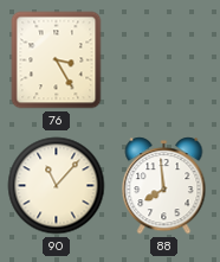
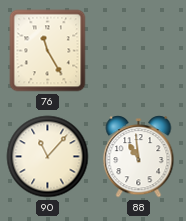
76: 3:25 -> 11:25
88: 7:59 -> 10:59
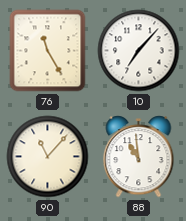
10: none -> 7:07
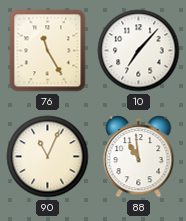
90: 11:07 -> 11:04
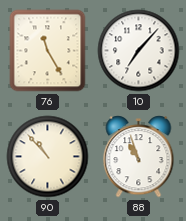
90: 11:04 -> 10:53
88: 10:59 -> 10:57
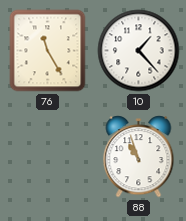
10: 7:07 -> 1:23
90: 10:53 -> none
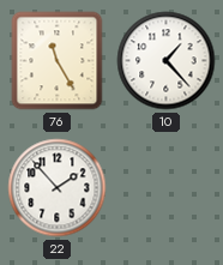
22: none -> 1:53
88: 10:57 -> none
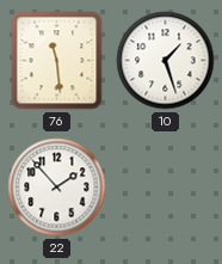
76: 11:25 -> 11:29
10: 1:23 -> 1:27
